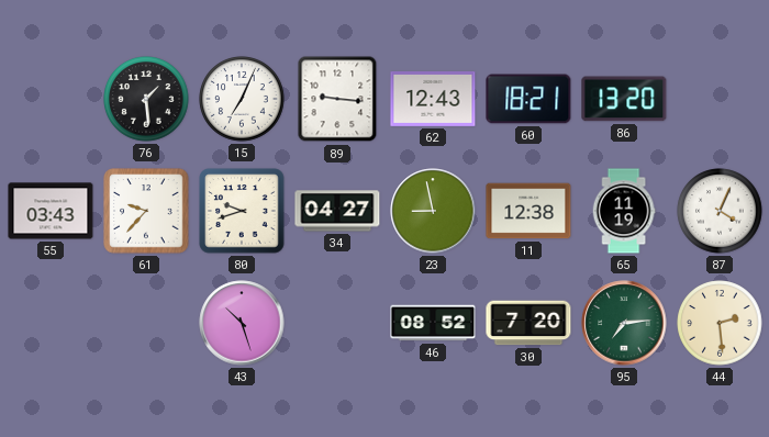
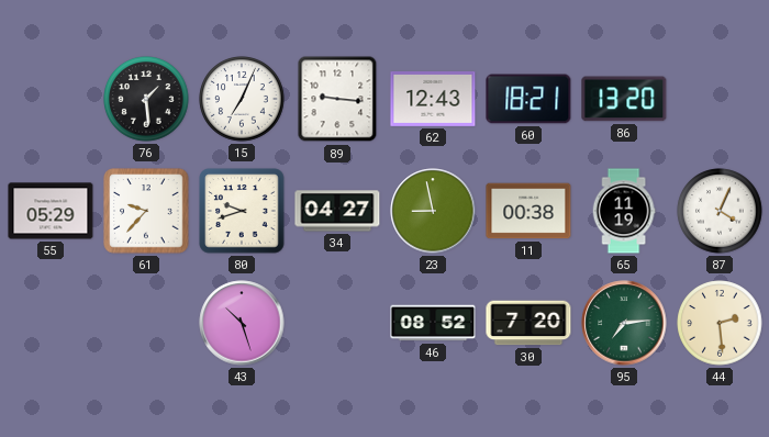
55: 03:43 -> 05:29
11: 12:38 -> 00:38
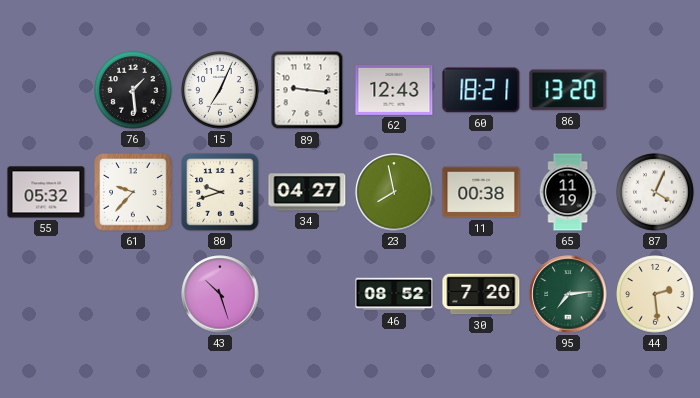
55: 05:29 -> 05:32
23: 8:58 -> 7:58
